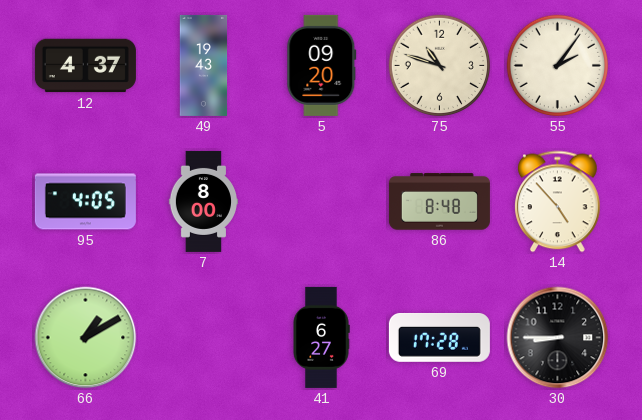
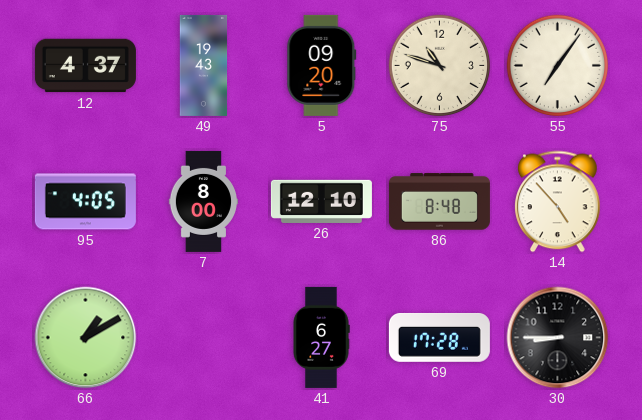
55: 2:06 -> 7:06
26: none -> 12:10
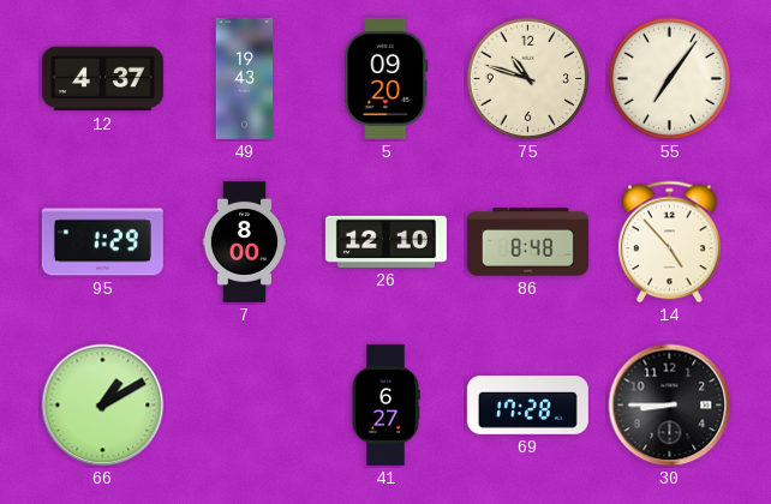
95: 4:05 -> 1:29
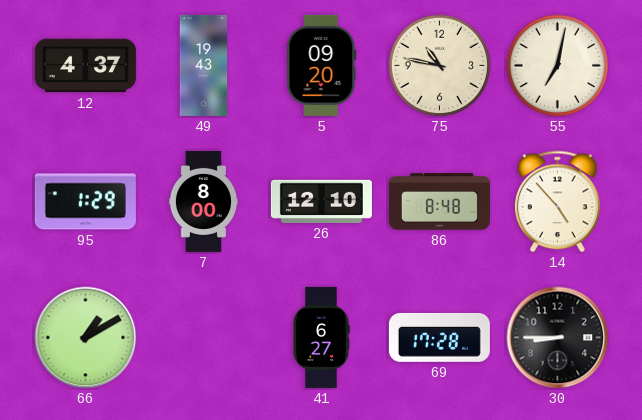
75: 10:48 -> 10:47
55: 7:06 -> 7:02
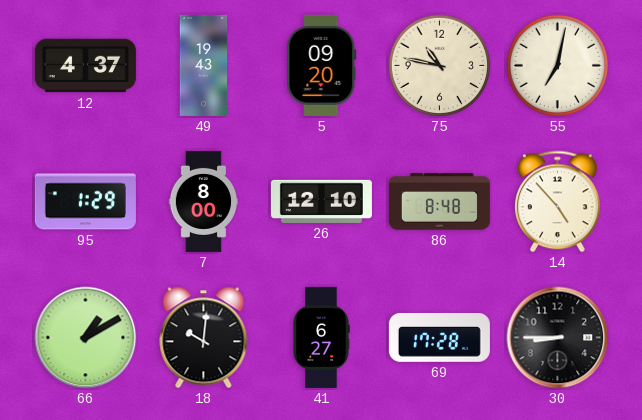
18: none -> 10:01
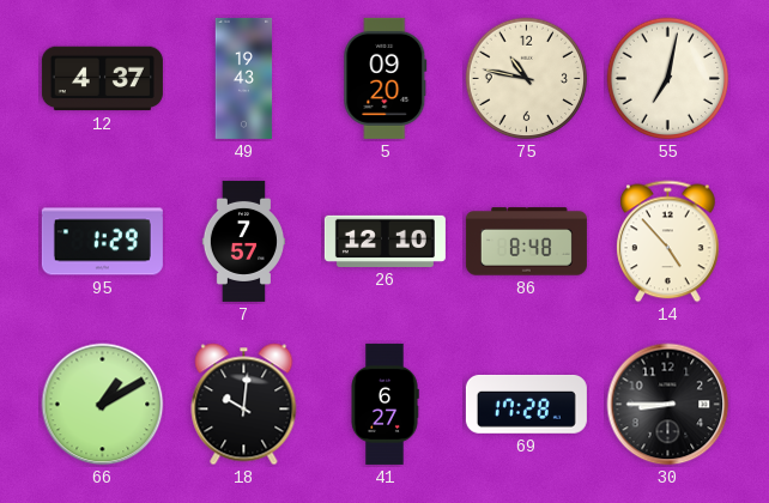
7: 8:00 -> 7:57
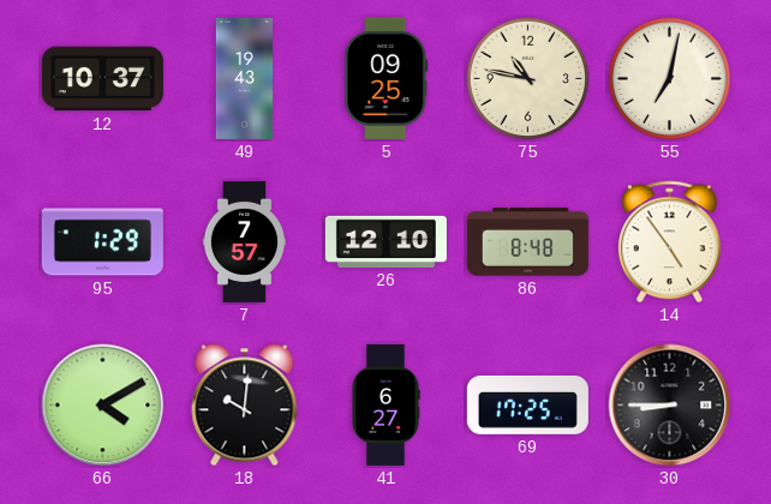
12: 4:37 -> 10:37
5: 09:20 -> 09:25
14: 4:53 -> 4:54
66: 1:10 -> 4:10
69: 17:28 -> 17:25
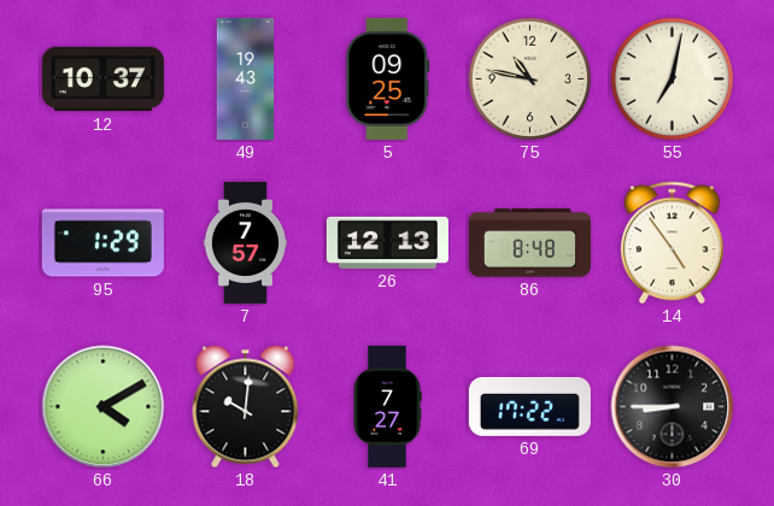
26: 12:10 -> 12:13
41: 6:27 -> 7:27
69: 17:25 -> 17:22
